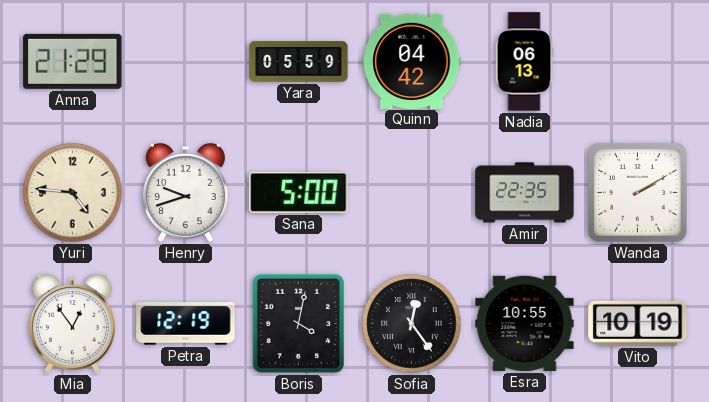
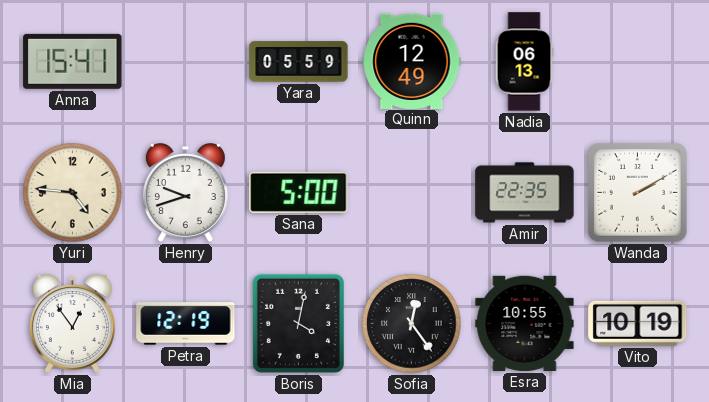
Anna: 21:29 -> 15:41
Quinn: 04:42 -> 12:49
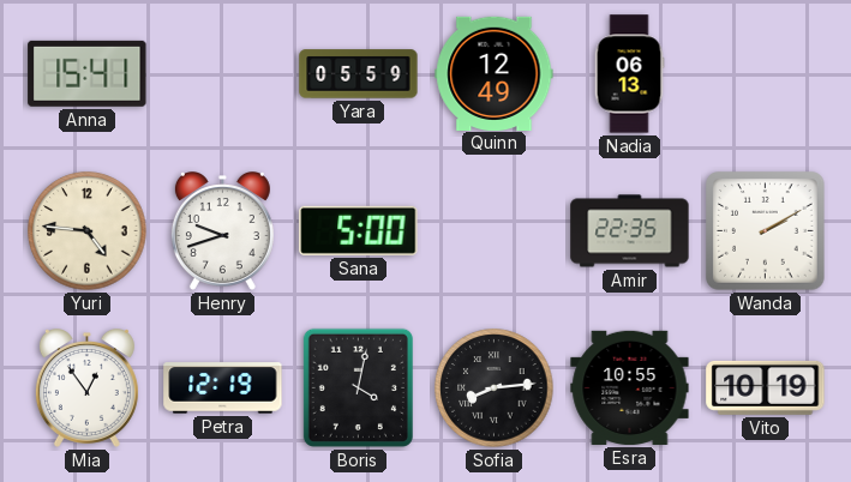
Sofia: 12:24 -> 8:14
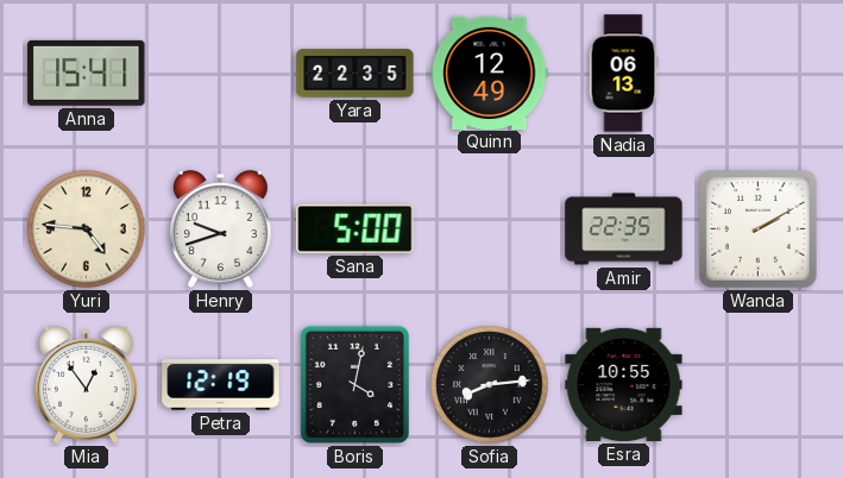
Yara: 05:59 -> 22:35
Vito: 10:19 -> none
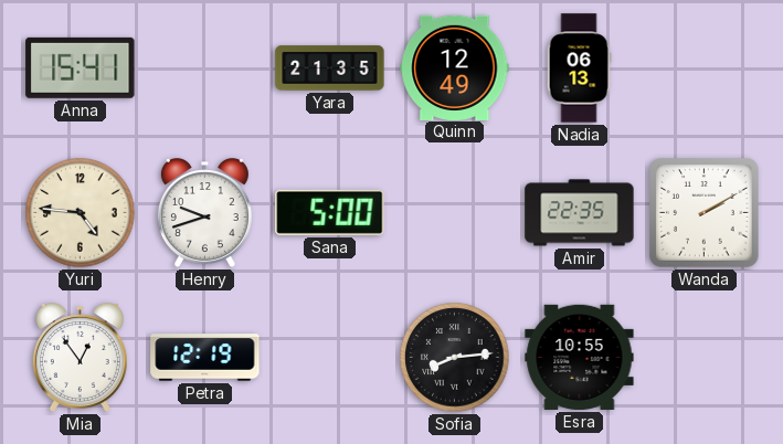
Yara: 22:35 -> 21:35
Boris: 4:02 -> none
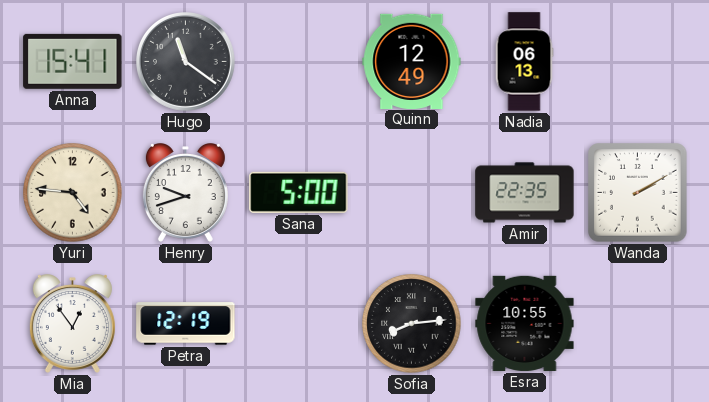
Hugo: none -> 11:21
Yara: 21:35 -> none
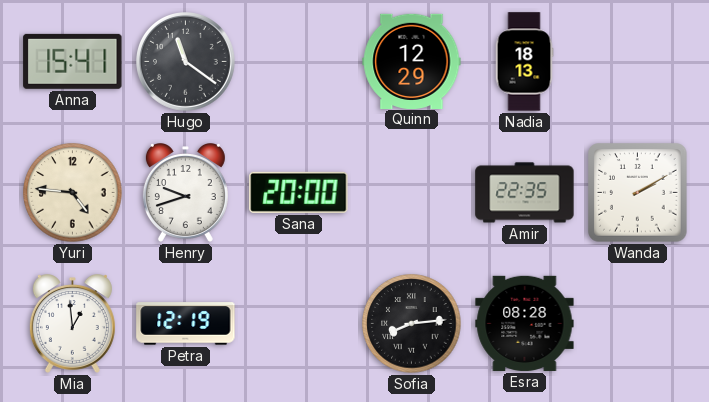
Quinn: 12:49 -> 12:29
Nadia: 06:13 -> 18:13
Sana: 5:00 -> 20:00
Mia: 12:54 -> 12:59
Esra: 10:55 -> 08:28
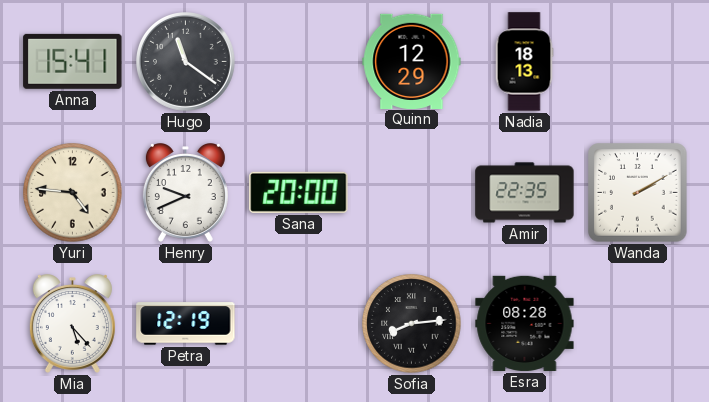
Henry: 9:42 -> 9:41
Mia: 12:59 -> 5:23
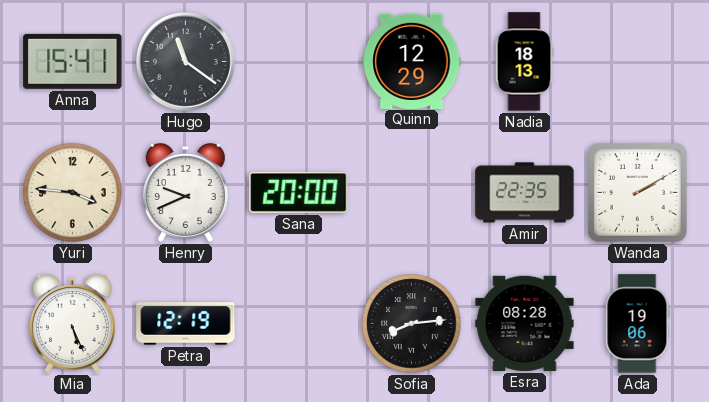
Yuri: 4:46 -> 3:46
Mia: 5:23 -> 5:26
Ada: none -> 19:06
